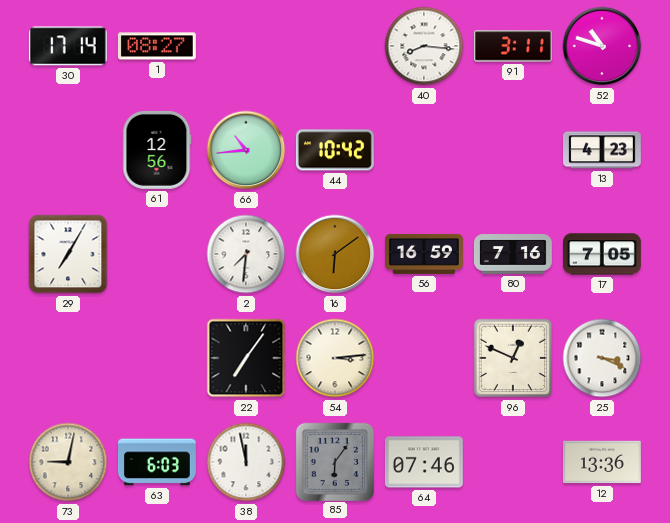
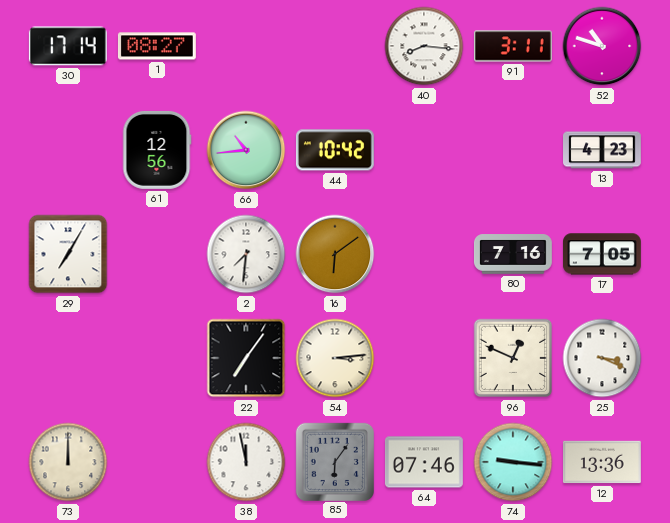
56: 16:59 -> none
73: 9:02 -> 12:00
63: 6:03 -> none
74: none -> 9:16
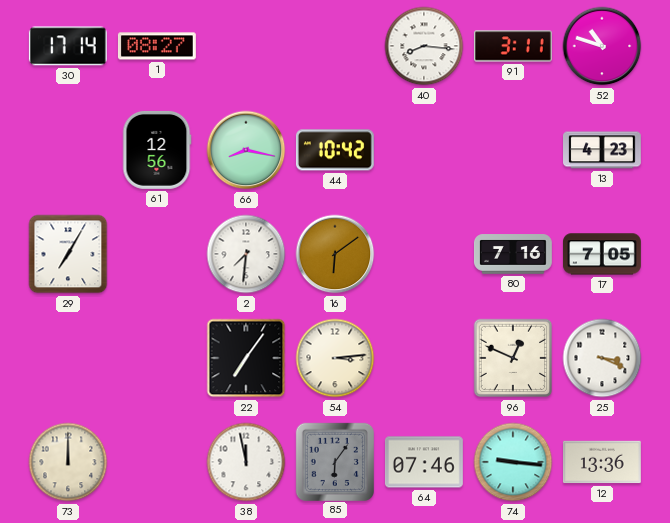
66: 10:44 -> 8:17
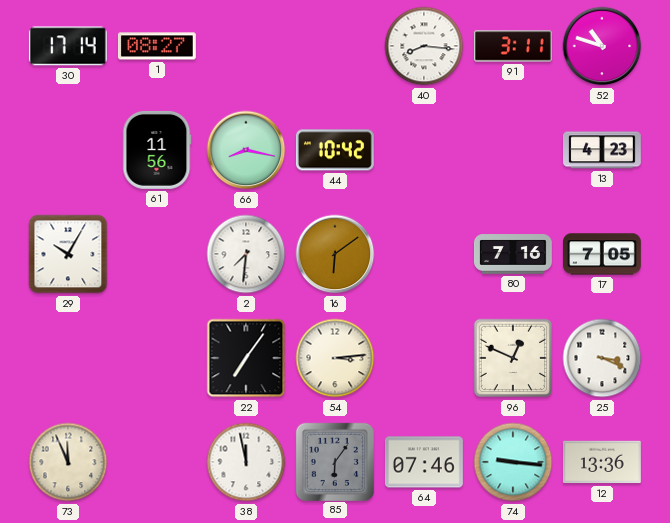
61: 12:56 -> 11:56
29: 7:05 -> 10:05
73: 12:00 -> 11:56
